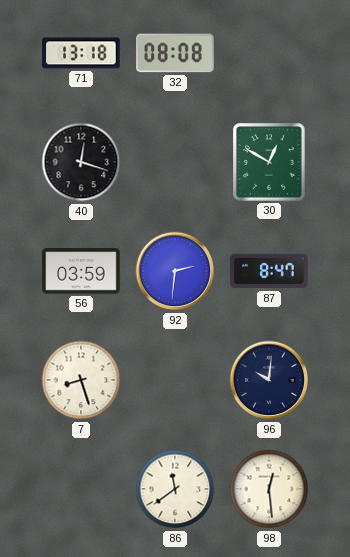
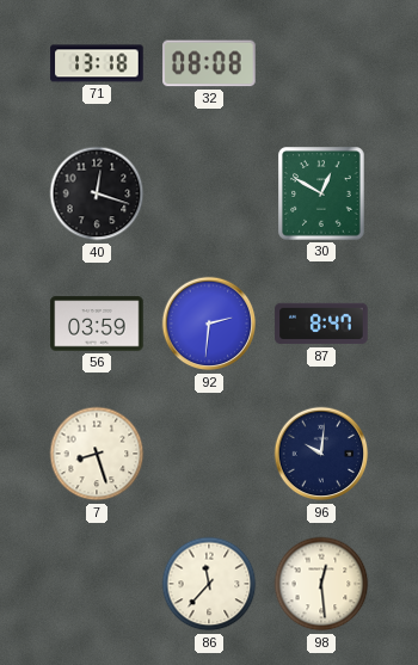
86: 11:39 -> 11:37
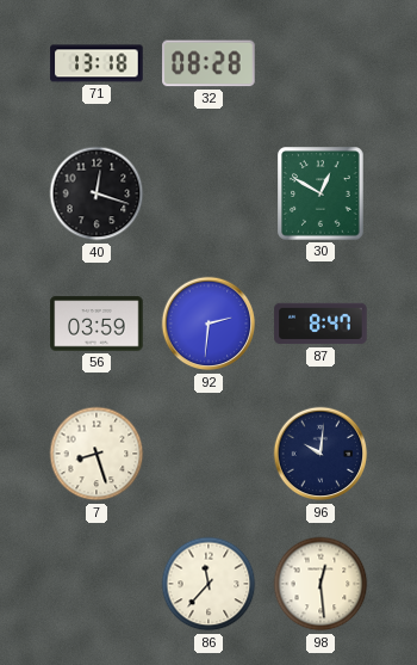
32: 08:08 -> 08:28
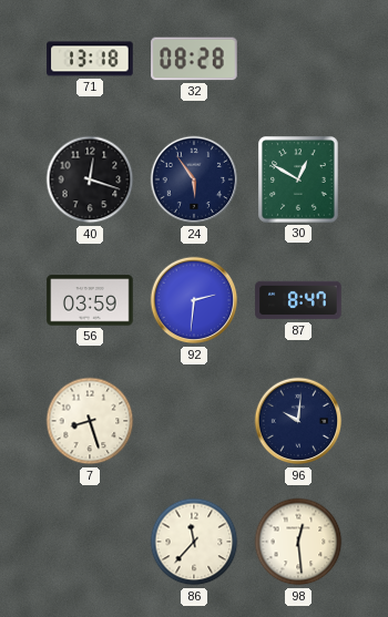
24: none -> 5:54
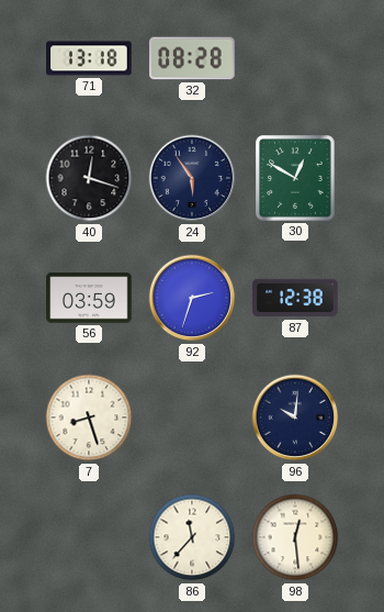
92: 2:31 -> 2:33
87: 8:47 -> 12:38
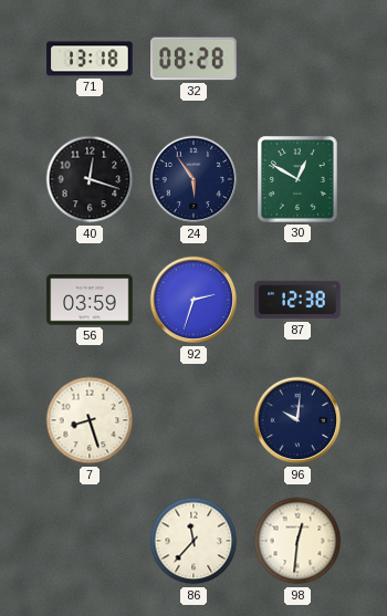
98: 12:29 -> 12:31
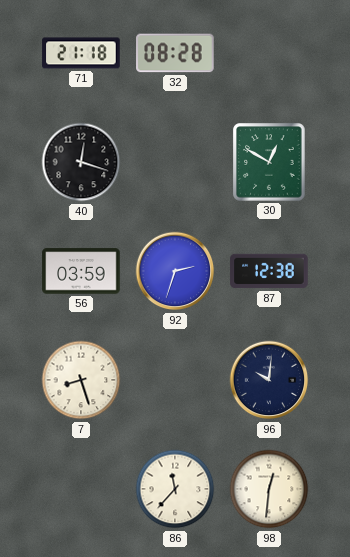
71: 13:18 -> 21:18
24: 5:54 -> none
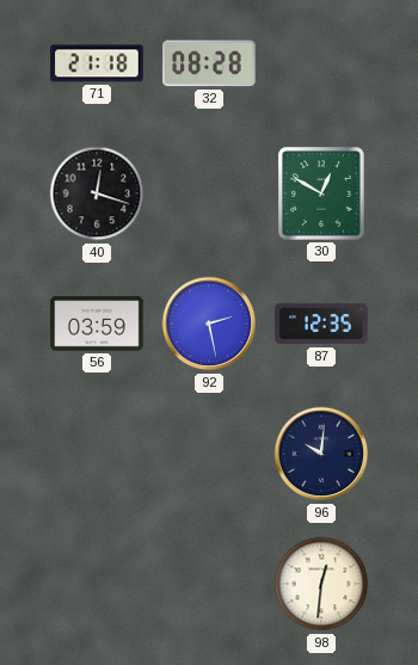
92: 2:33 -> 2:28
87: 12:38 -> 12:35
7: 8:27 -> none
86: 11:37 -> none
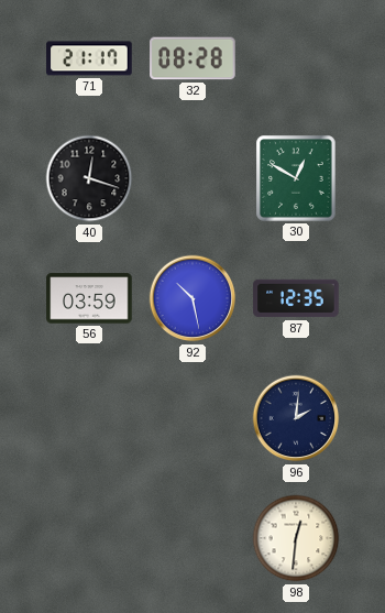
71: 21:18 -> 21:17
92: 2:28 -> 10:28
96: 10:01 -> 2:01
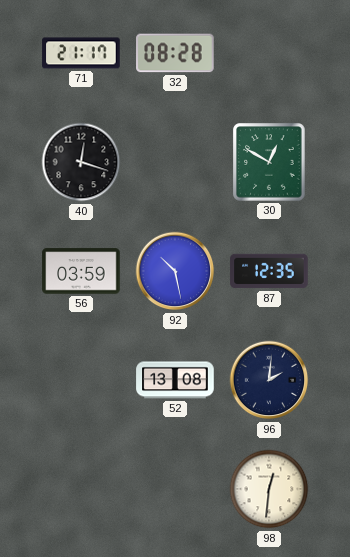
52: none -> 13:08
